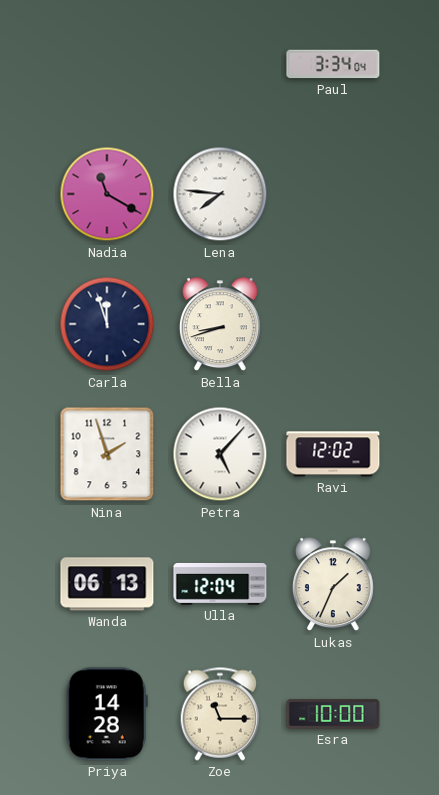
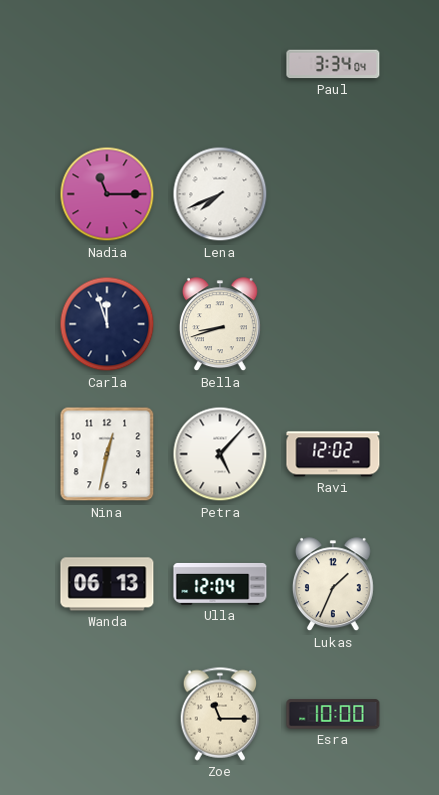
Nadia: 11:20 -> 11:15
Lena: 7:46 -> 7:41
Nina: 1:57 -> 12:32
Priya: 14:28 -> none
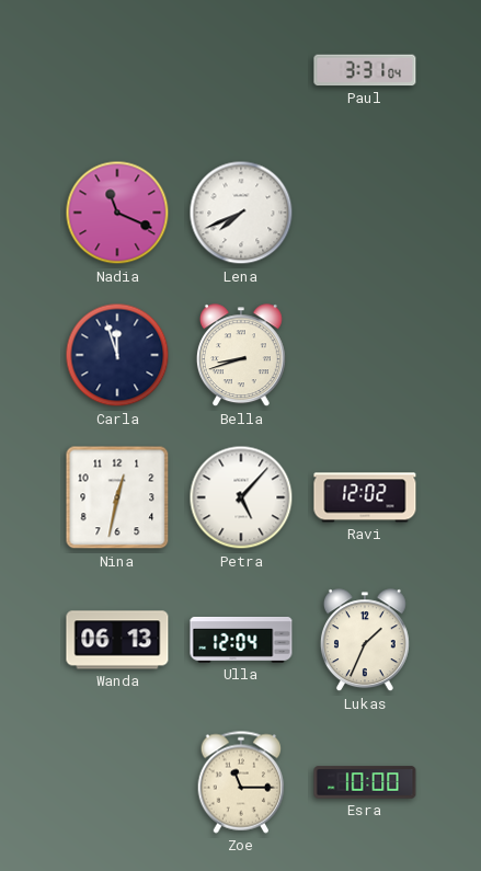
Paul: 3:34 -> 3:31
Nadia: 11:15 -> 11:19
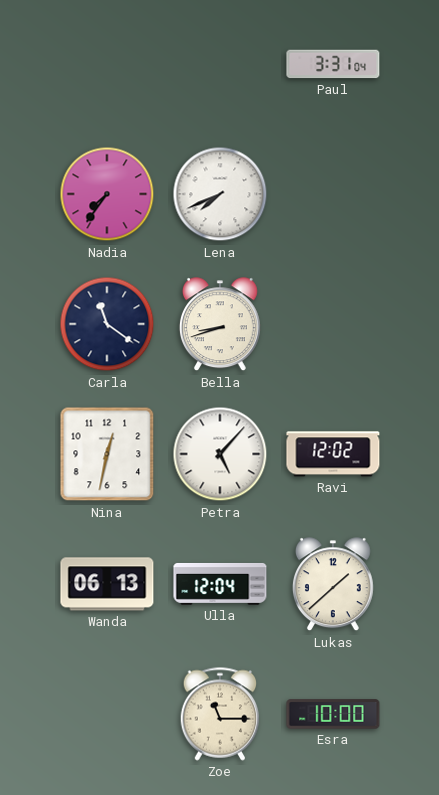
Nadia: 11:19 -> 7:36
Carla: 11:57 -> 11:21
Lukas: 1:34 -> 1:38
